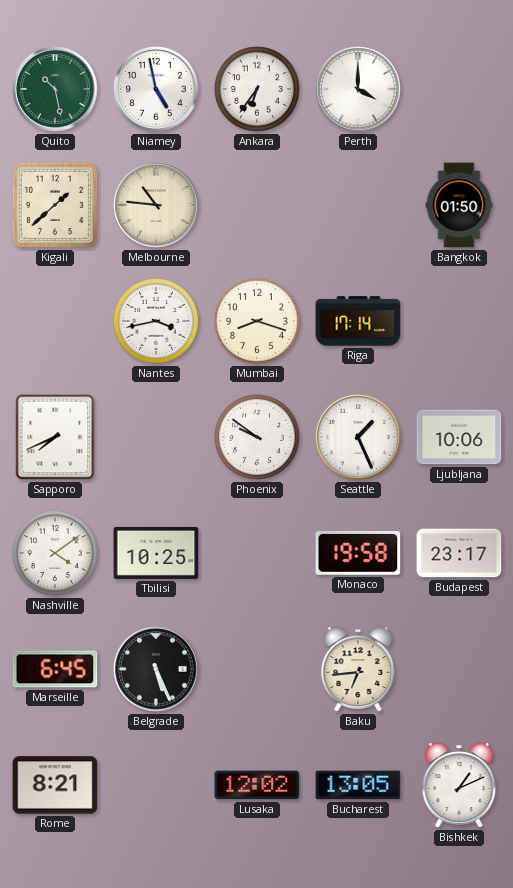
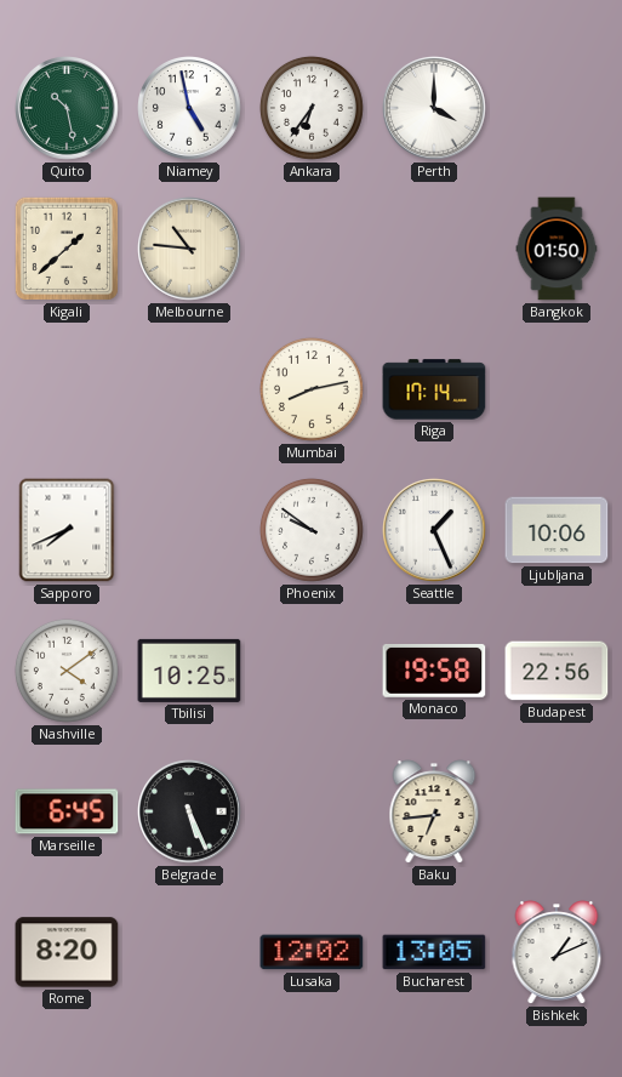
Nantes: 3:43 -> none
Mumbai: 8:18 -> 8:13
Budapest: 23:17 -> 22:56
Rome: 8:21 -> 8:20
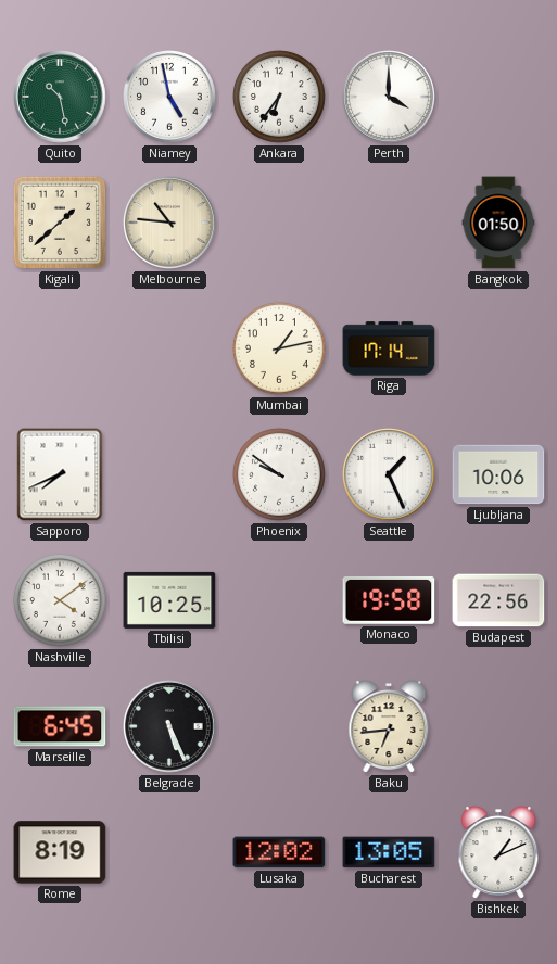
Mumbai: 8:13 -> 1:13
Rome: 8:20 -> 8:19
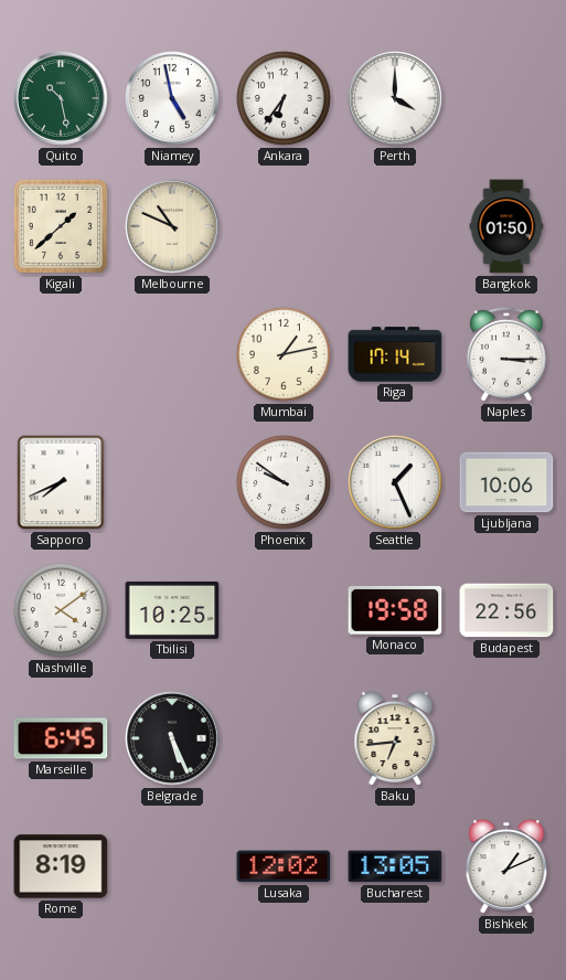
Melbourne: 10:46 -> 10:49
Naples: none -> 3:15
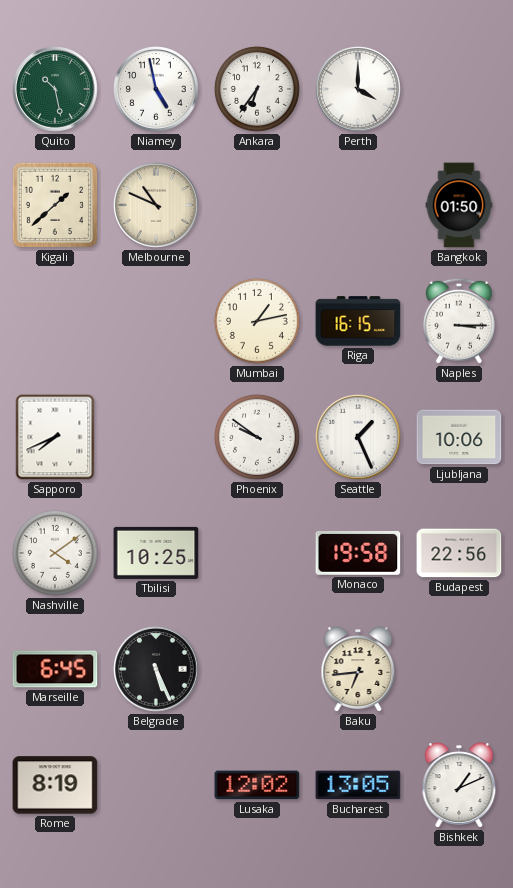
Riga: 17:14 -> 16:15
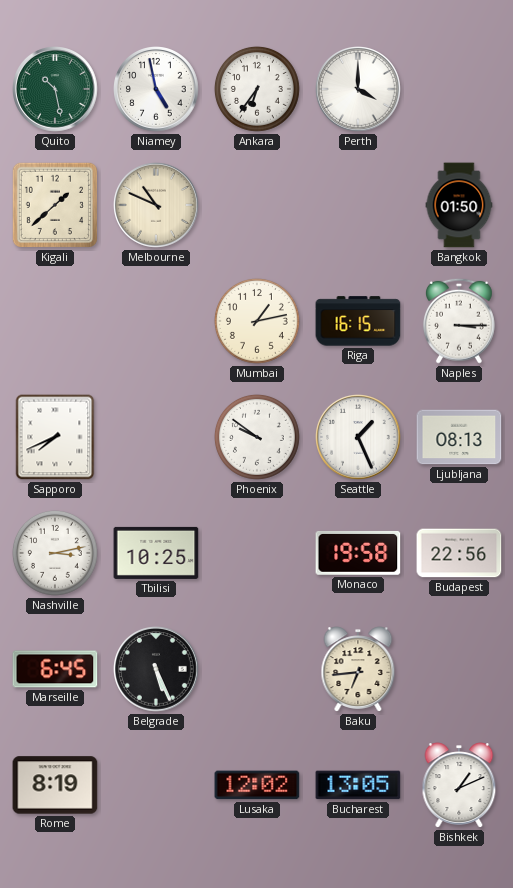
Ljubljana: 10:06 -> 08:13
Nashville: 4:09 -> 3:13
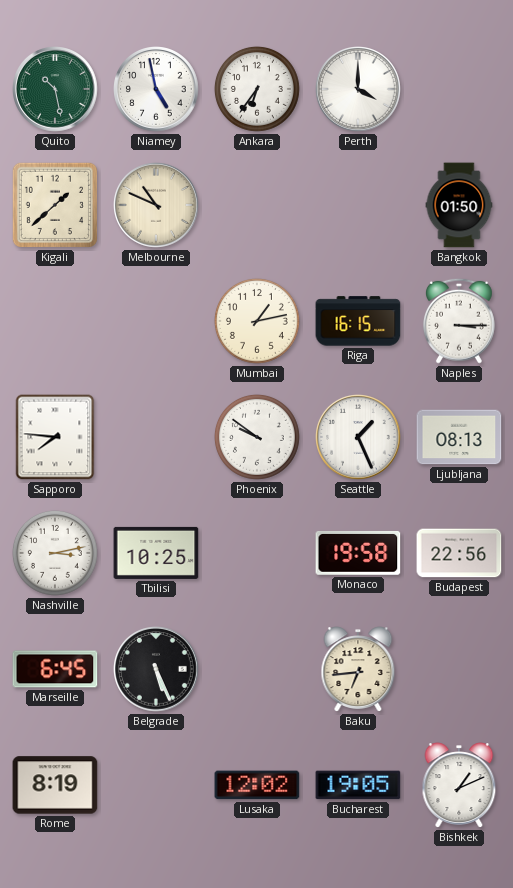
Sapporo: 7:41 -> 7:46
Bucharest: 13:05 -> 19:05
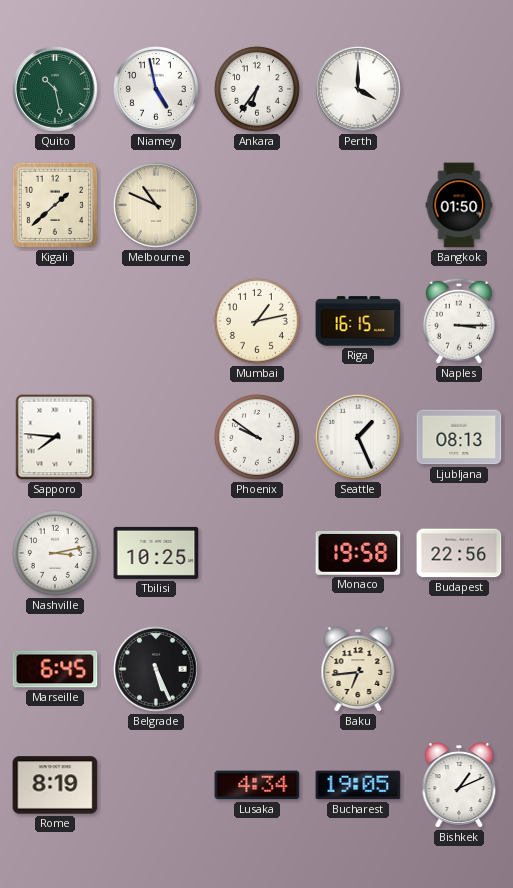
Lusaka: 12:02 -> 4:34
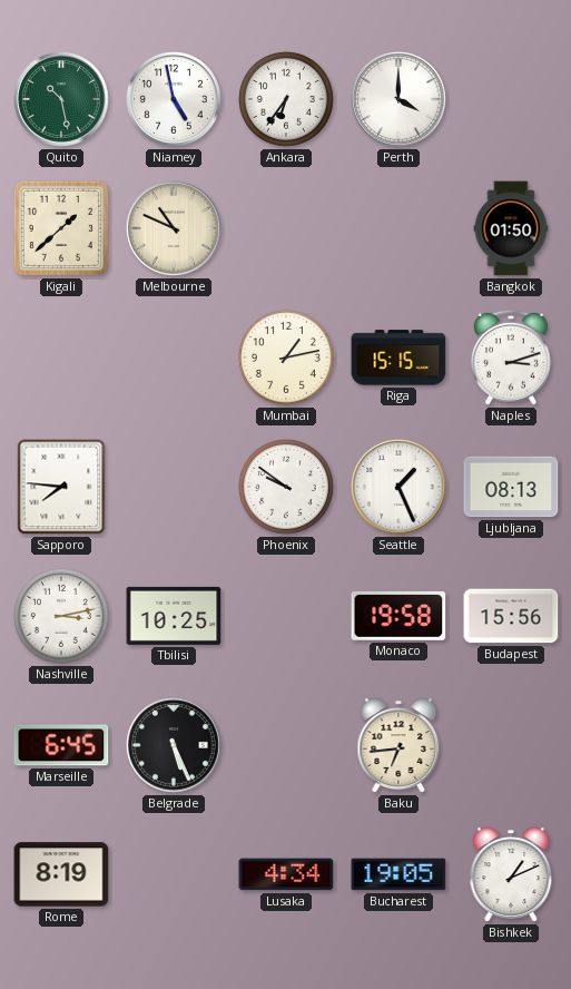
Riga: 16:15 -> 15:15
Naples: 3:15 -> 3:12
Budapest: 22:56 -> 15:56
